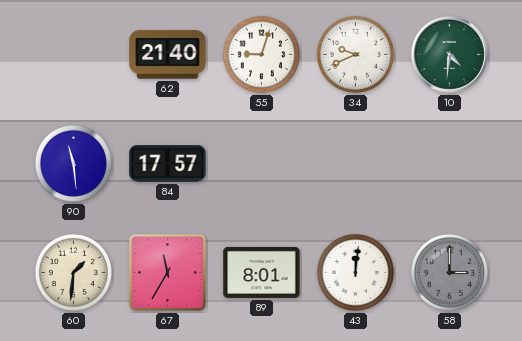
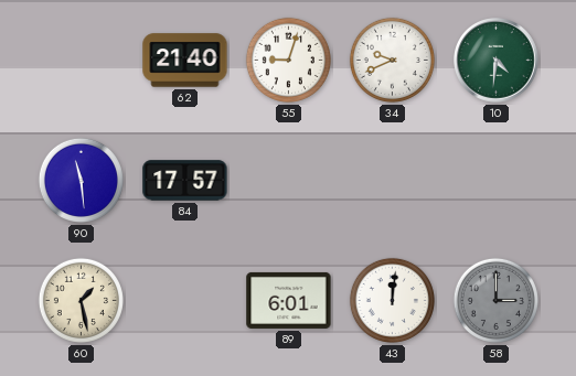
60: 1:31 -> 1:28
67: 11:35 -> none
89: 8:01 -> 6:01
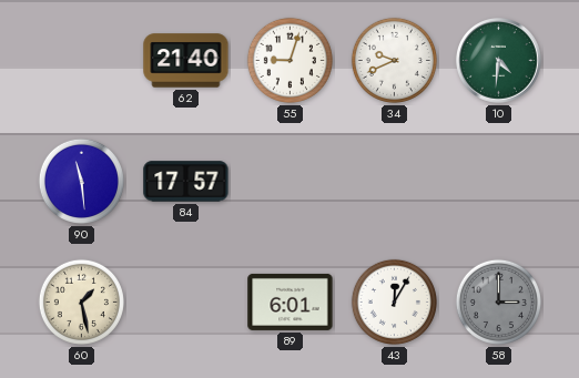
43: 12:01 -> 12:05
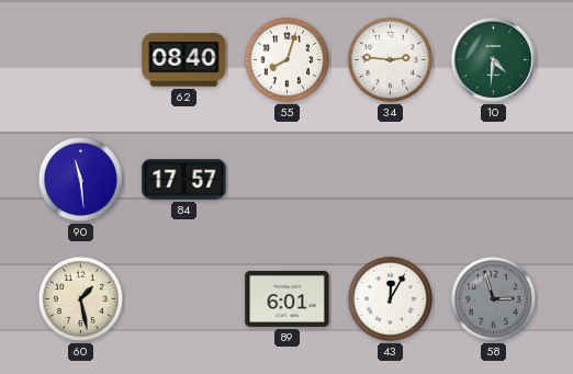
62: 21:40 -> 08:40
55: 9:03 -> 8:03
34: 9:41 -> 2:46
58: 3:00 -> 2:57
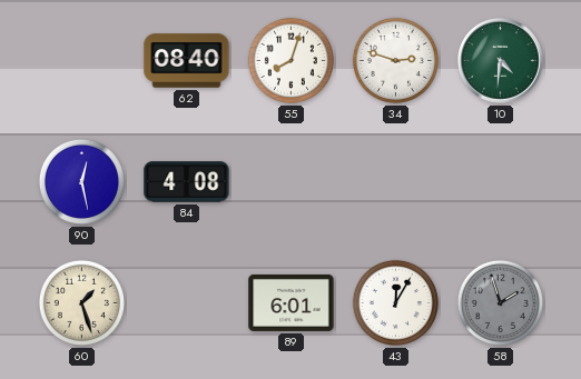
34: 2:46 -> 2:48
90: 11:29 -> 12:28
84: 17:57 -> 4:08
60: 1:28 -> 1:27
58: 2:57 -> 1:57
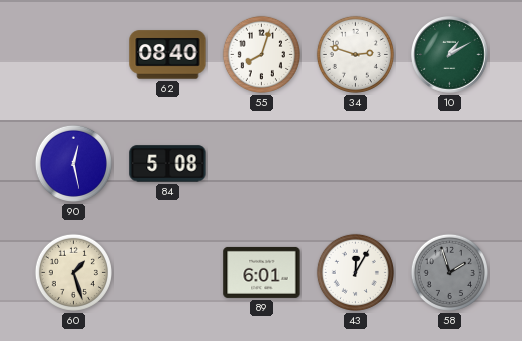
10: 4:31 -> 1:10
84: 4:08 -> 5:08
